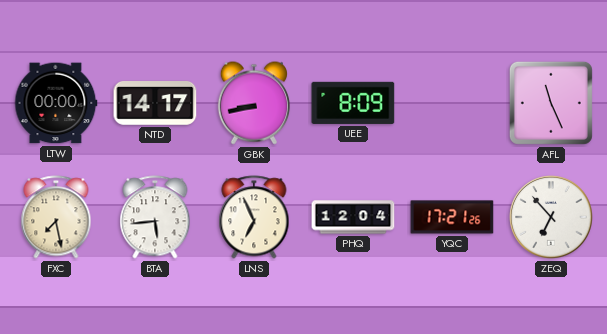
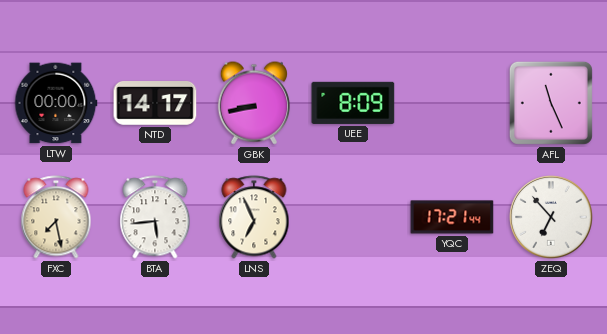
PHQ: 12:04 -> none
YQC: 17:21:26 -> 17:21:44
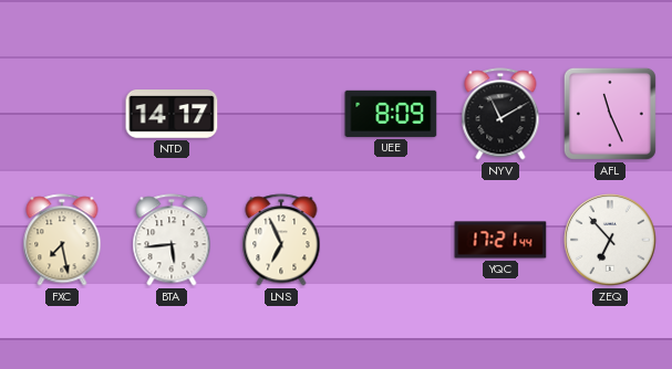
LTW: 00:00 -> none
GBK: 8:43 -> none
NYV: none -> 11:10
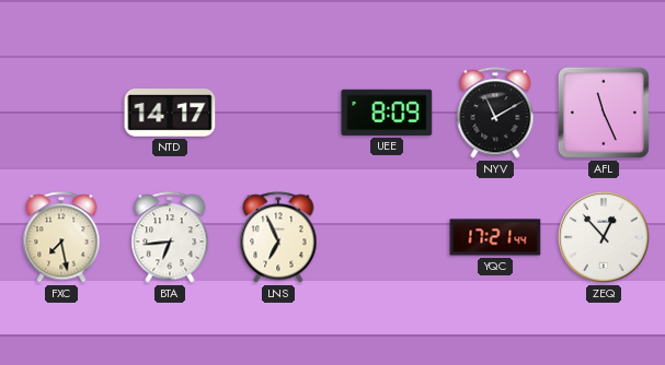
BTA: 5:44 -> 6:44
ZEQ: 6:53 -> 12:53
